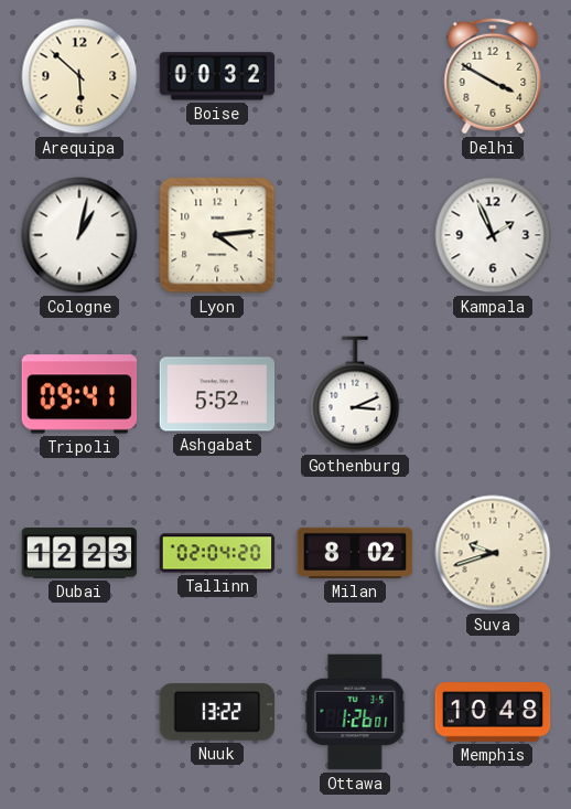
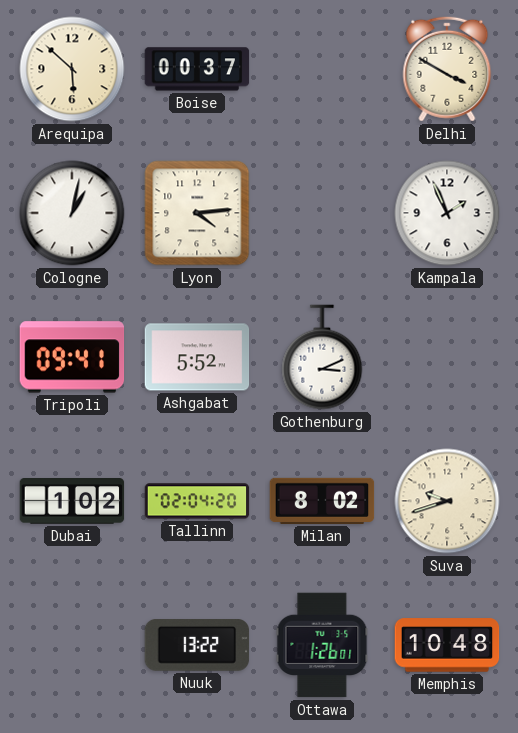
Boise: 00:32 -> 00:37
Dubai: 12:23 -> 1:02
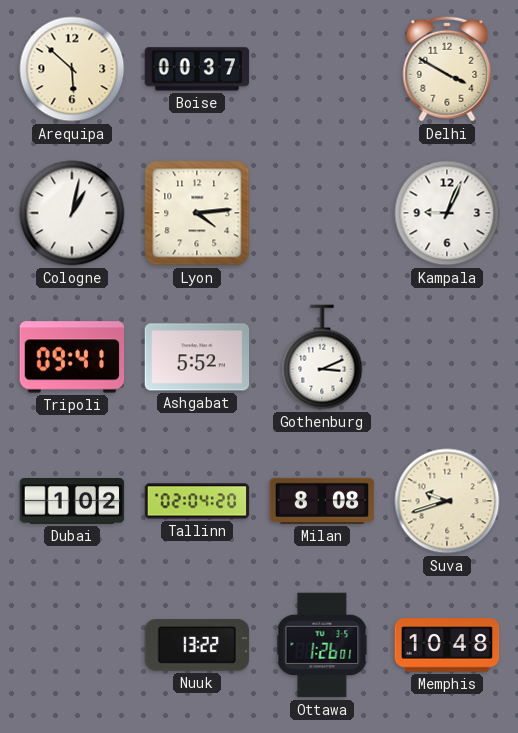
Kampala: 1:56 -> 9:04
Milan: 8:02 -> 8:08
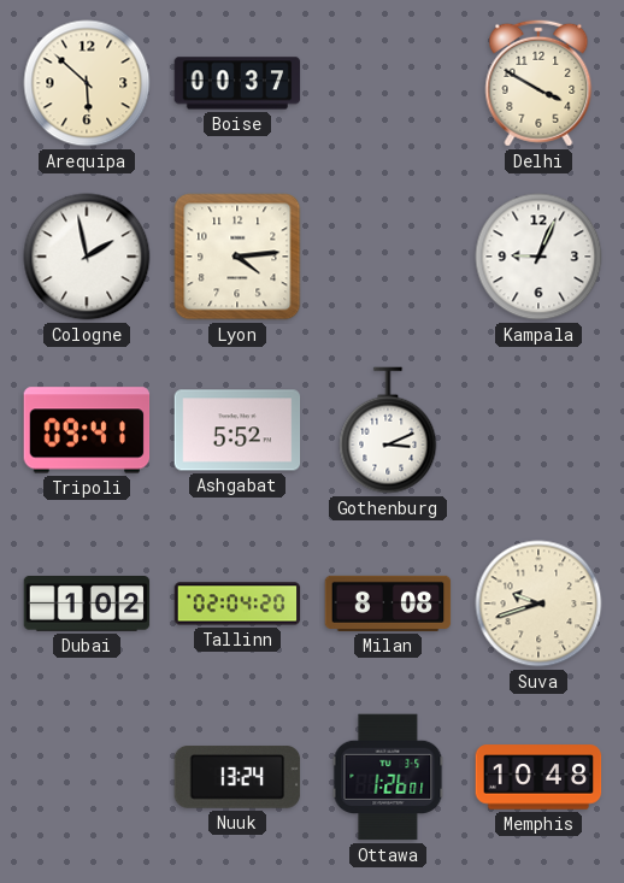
Cologne: 1:02 -> 1:58
Nuuk: 13:22 -> 13:24
